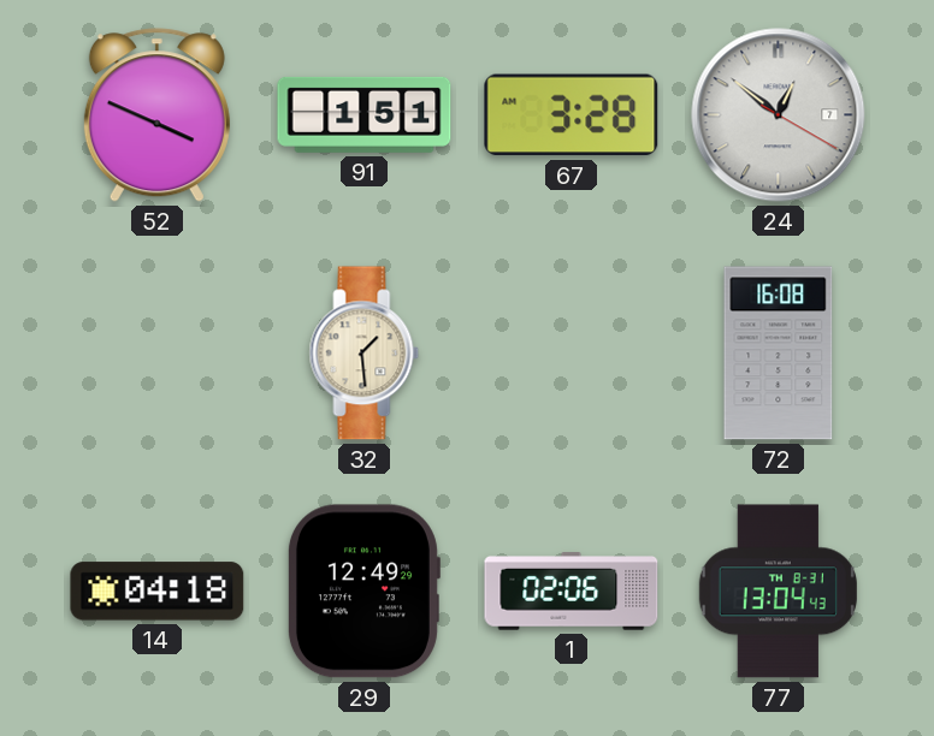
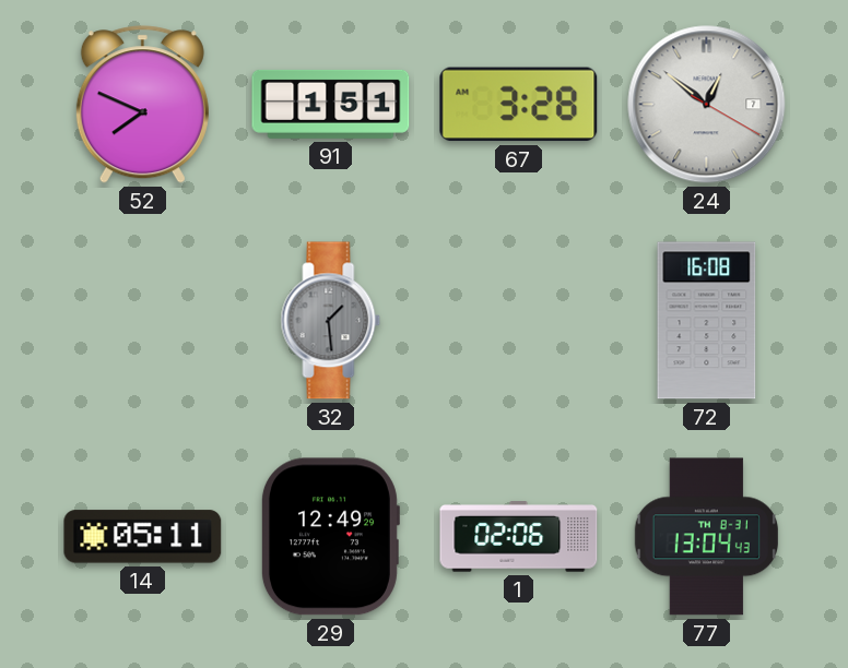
52: 3:49 -> 7:49
32 dial: cream -> grey
14: 04:18 -> 05:11
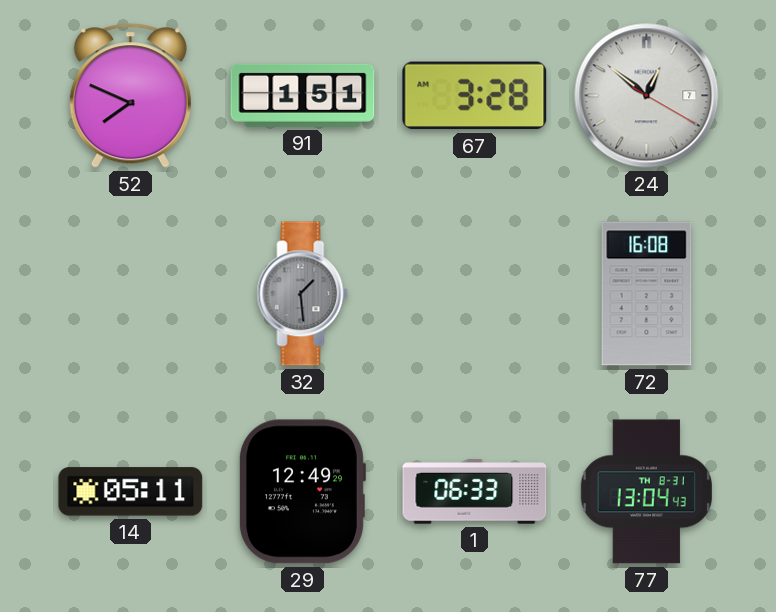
1: 02:06 -> 06:33
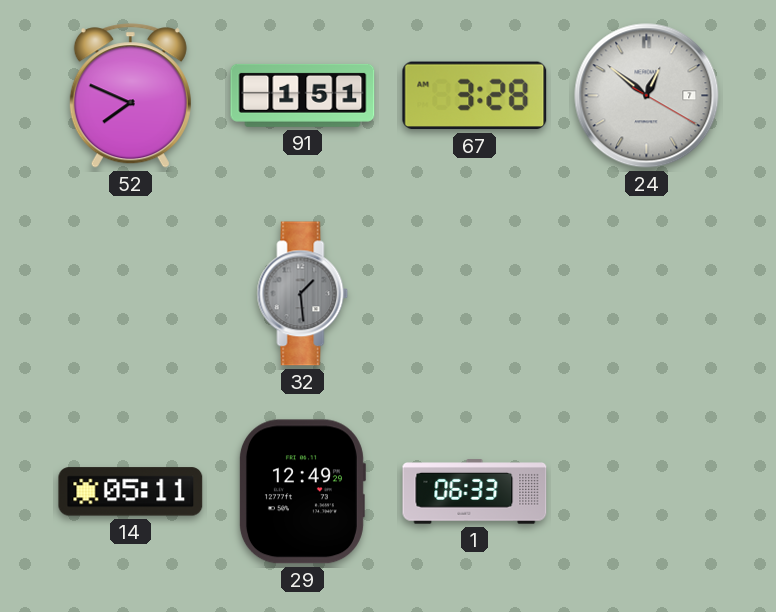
72: 16:08 -> none
77: 13:04 -> none
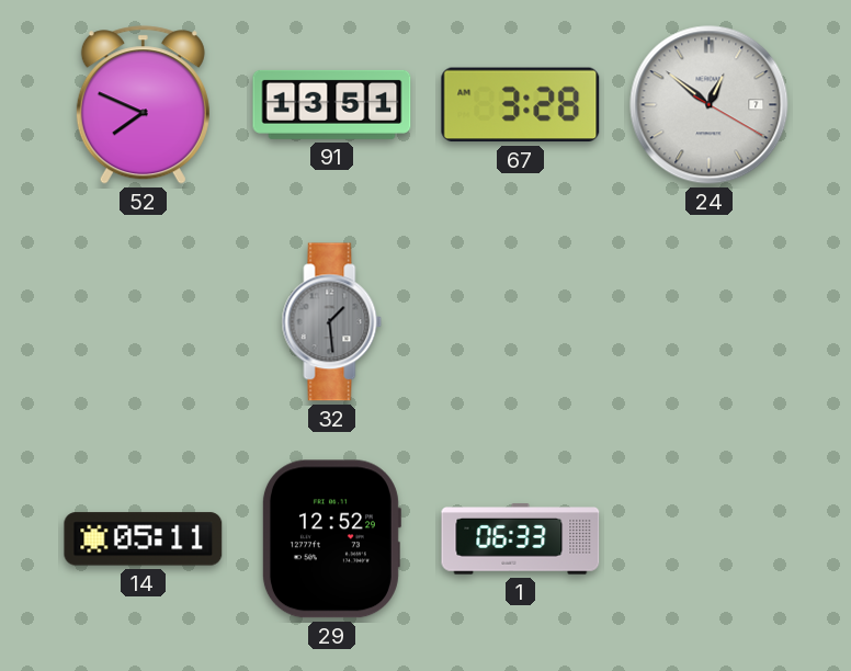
91: 1:51 -> 13:51
29: 12:49 -> 12:52
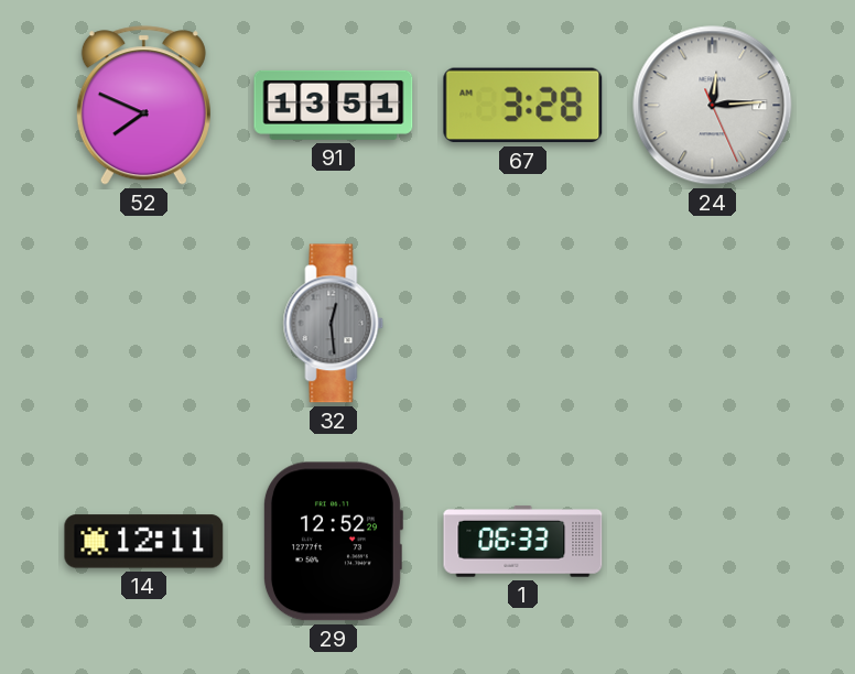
24: 12:51 -> 12:14
32: 1:29 -> 12:29
14: 05:11 -> 12:11
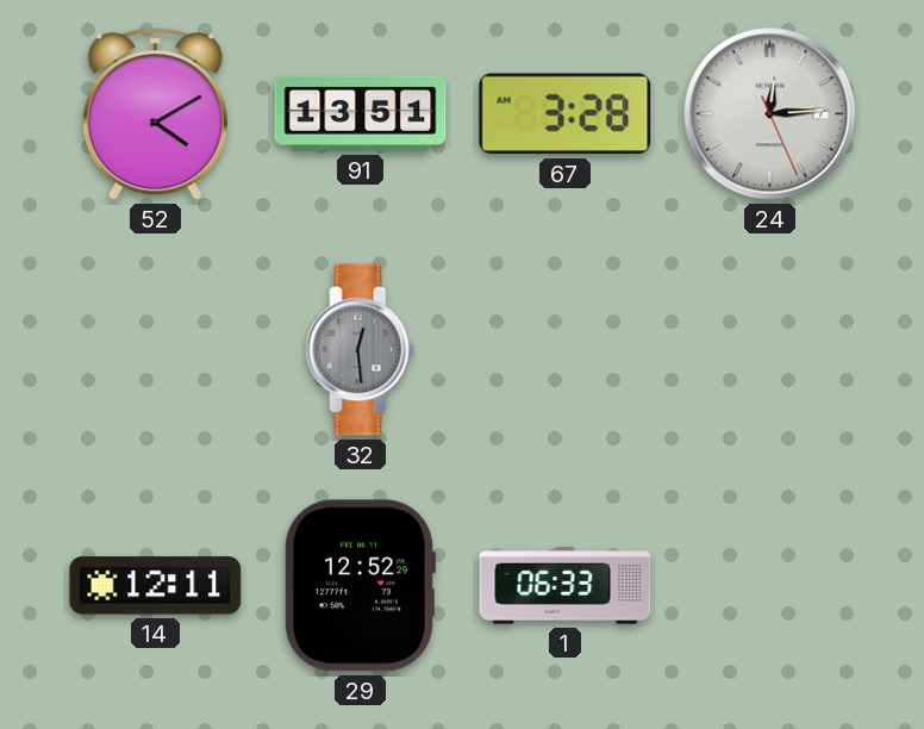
52: 7:49 -> 4:10
